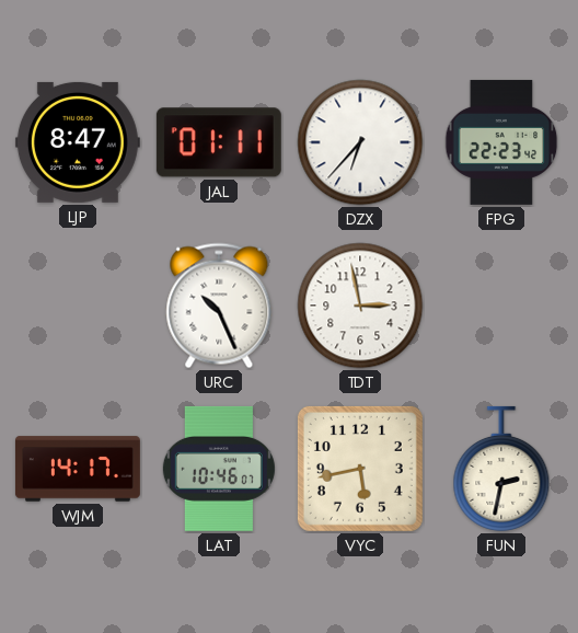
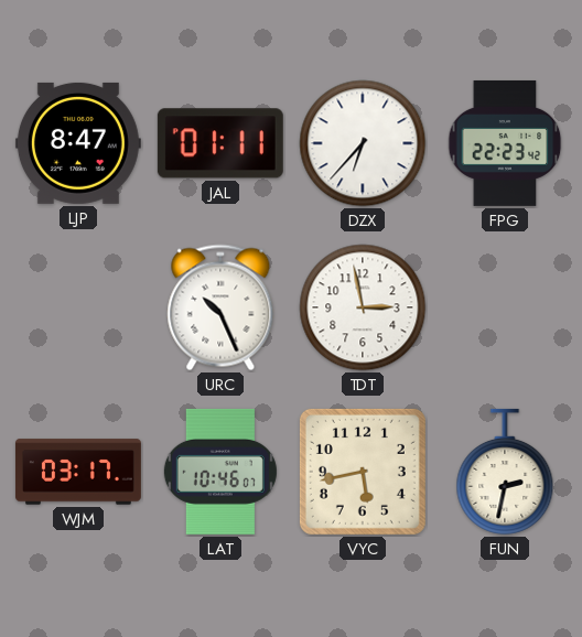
WJM: 14:17 -> 03:17
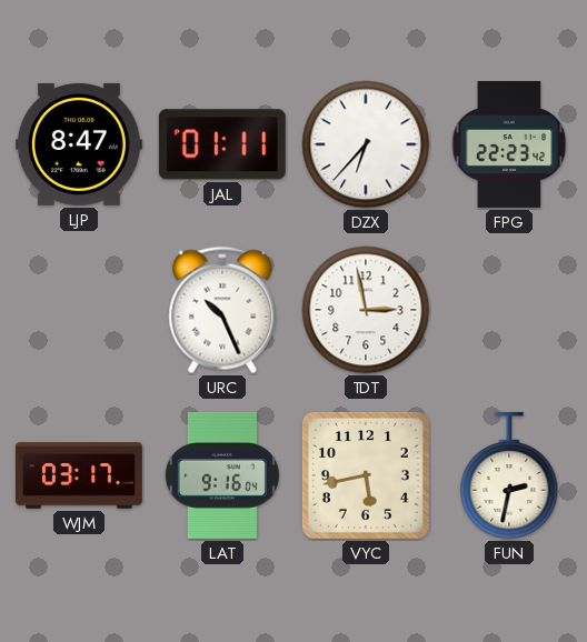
LAT: 10:46 -> 9:16
